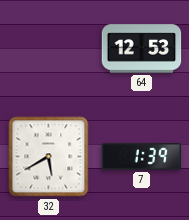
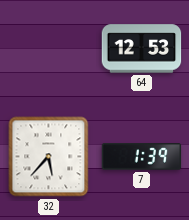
32: 5:40 -> 5:37
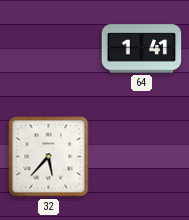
64: 12:53 -> 1:41
7: 1:39 -> none
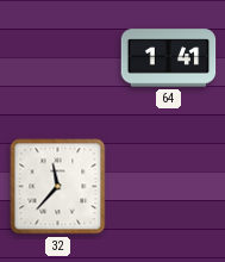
32: 5:37 -> 11:37
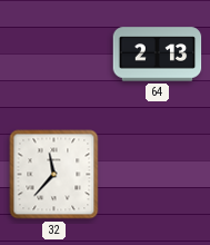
64: 1:41 -> 2:13
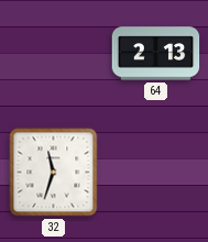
32: 11:37 -> 11:33
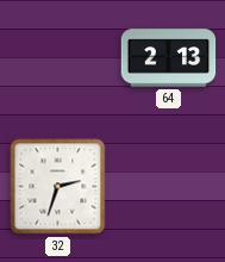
32: 11:33 -> 2:33
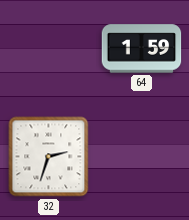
64: 2:13 -> 1:59
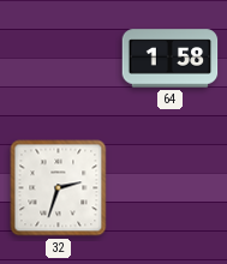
64: 1:59 -> 1:58
